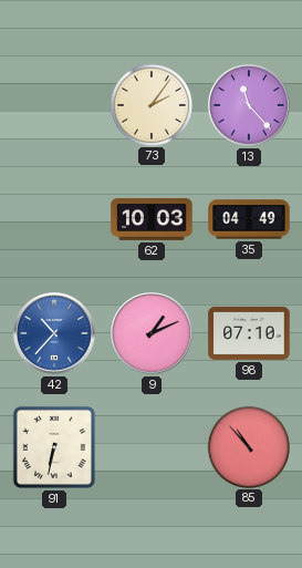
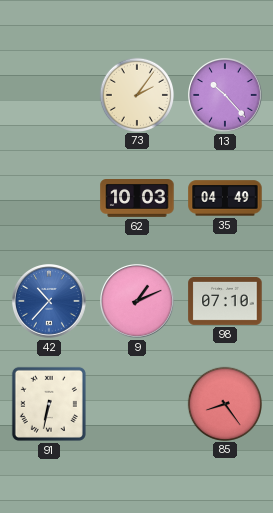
13: 11:23 -> 10:23
85: 10:53 -> 8:24
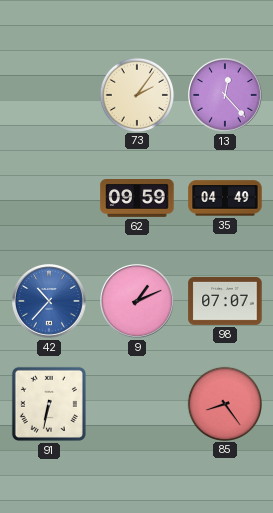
13: 10:23 -> 12:23
62: 10:03 -> 09:59
98: 07:10 -> 07:07
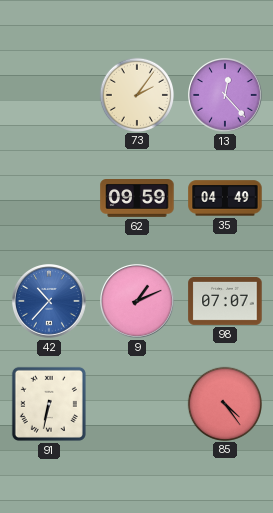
85: 8:24 -> 4:24
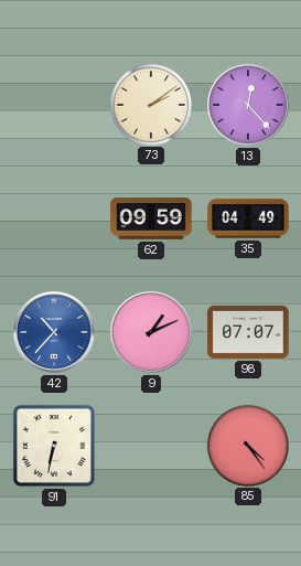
73: 2:06 -> 2:09
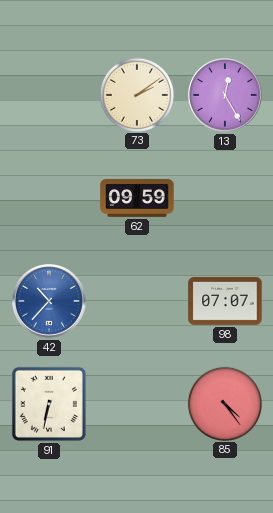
13: 12:23 -> 12:25
35: 04:49 -> none
9: 1:11 -> none
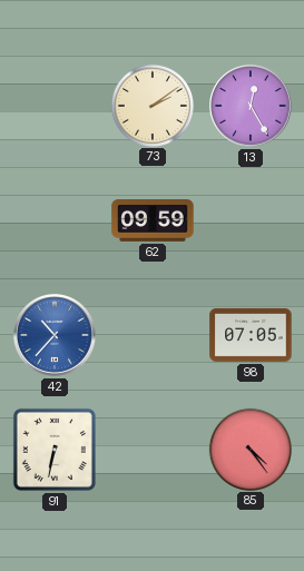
98: 07:07 -> 07:05
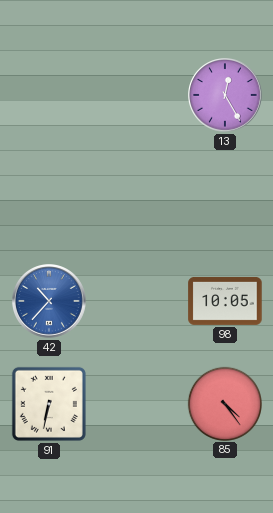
73: 2:09 -> none
62: 09:59 -> none
98: 07:05 -> 10:05
